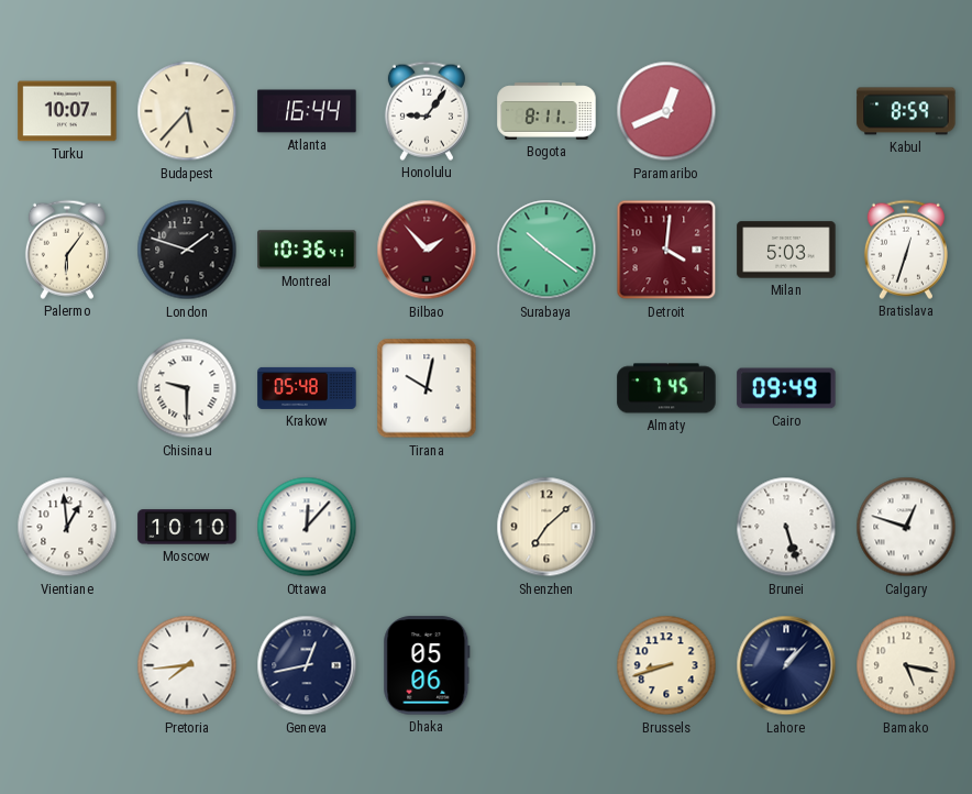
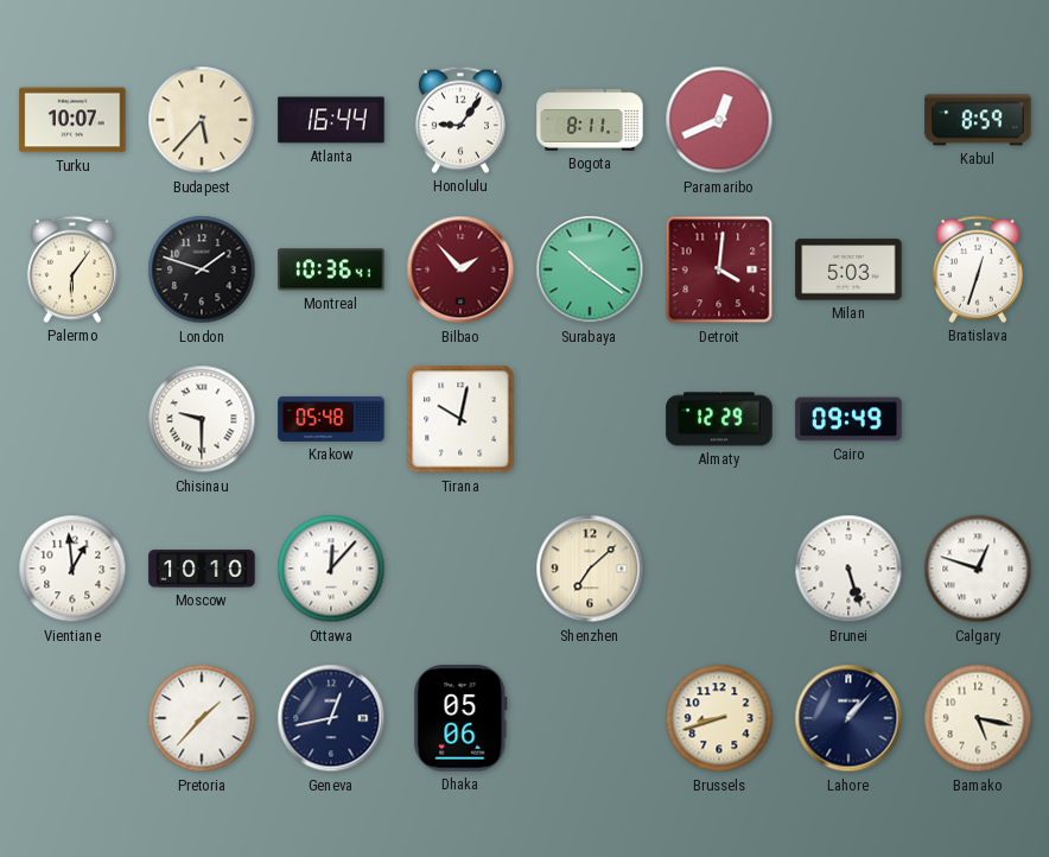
Almaty: 7:45 -> 12:29
Pretoria: 7:44 -> 1:37
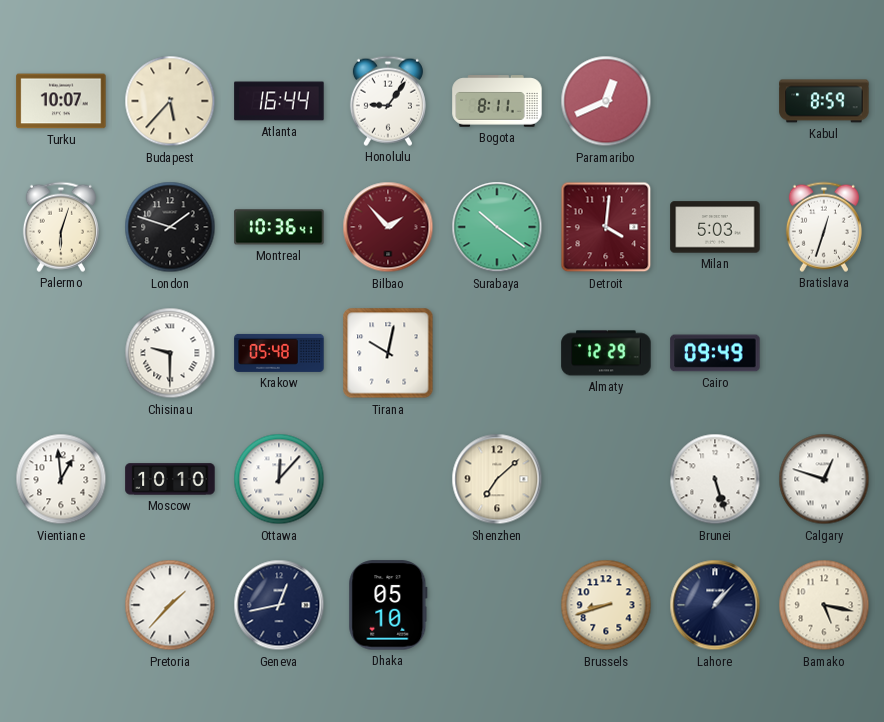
Palermo: 6:06 -> 6:03
Dhaka: 05:06 -> 05:10
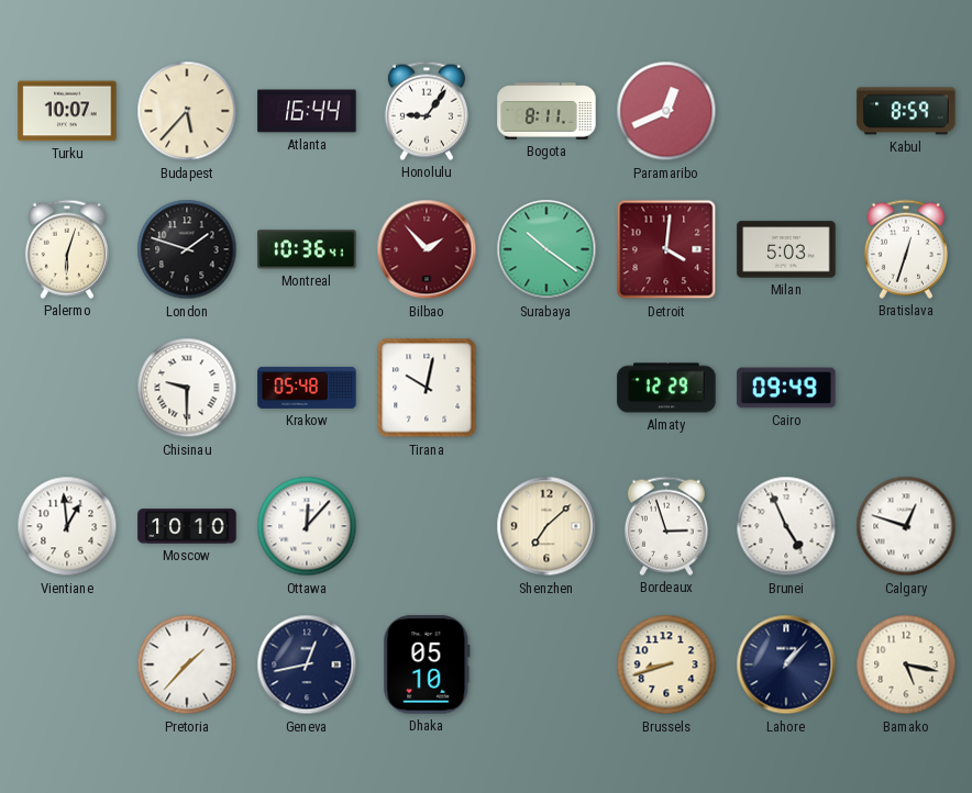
Bordeaux: none -> 2:57
Brunei: 5:27 -> 4:56
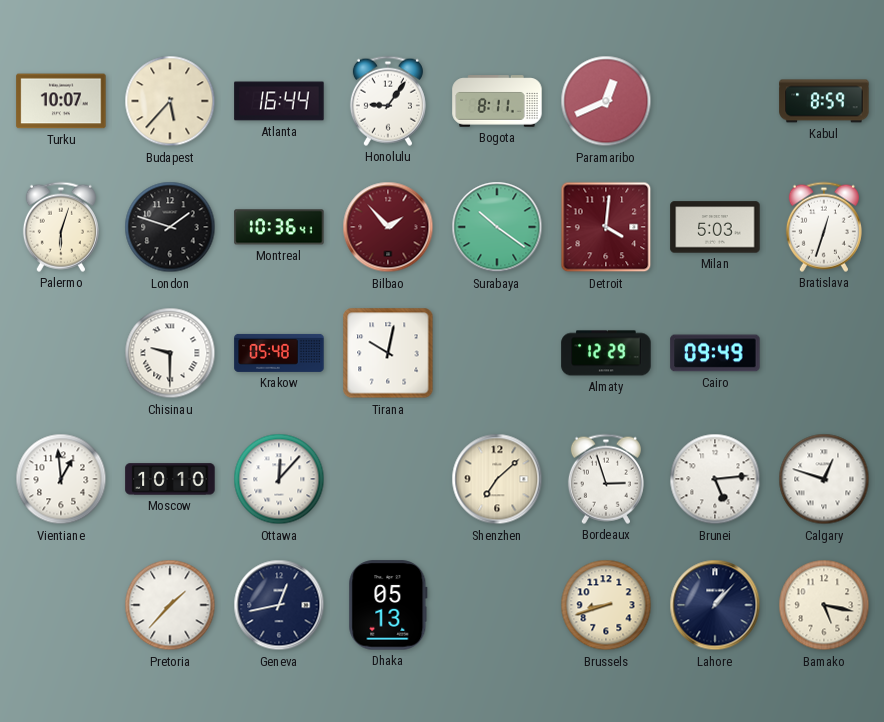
Brunei: 4:56 -> 5:14
Dhaka: 05:10 -> 05:13
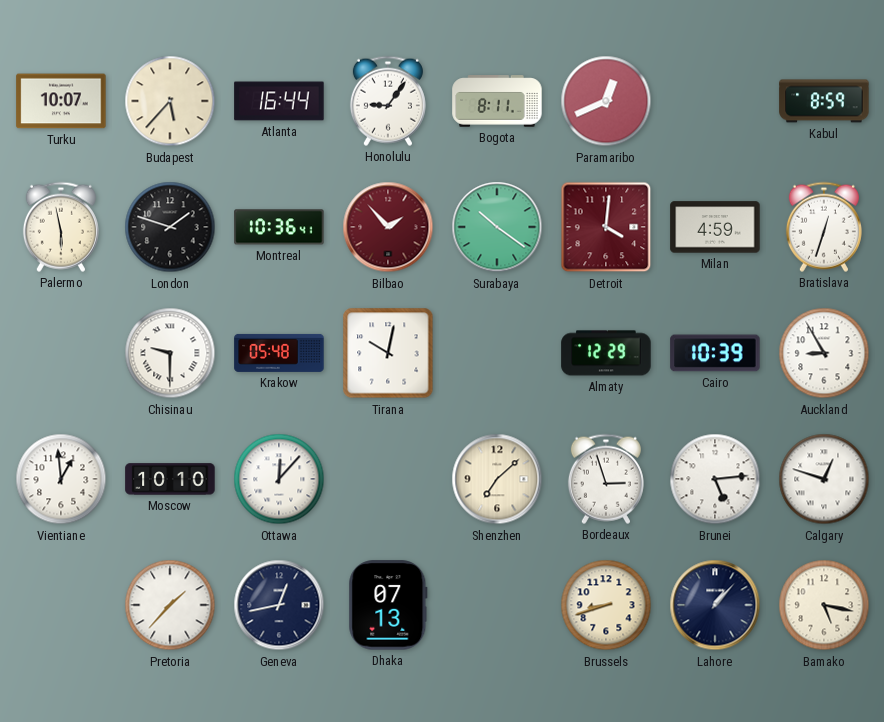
Palermo: 6:03 -> 5:58
Milan: 5:03 -> 4:59
Cairo: 09:49 -> 10:39
Auckland: none -> 8:55
Dhaka: 05:13 -> 07:13
